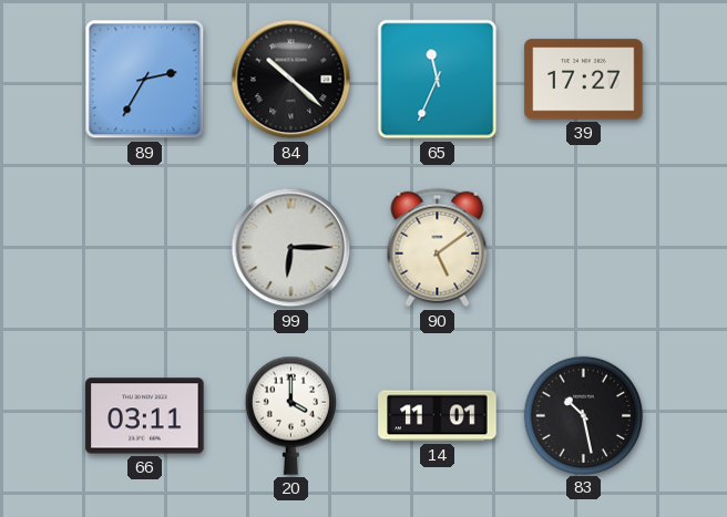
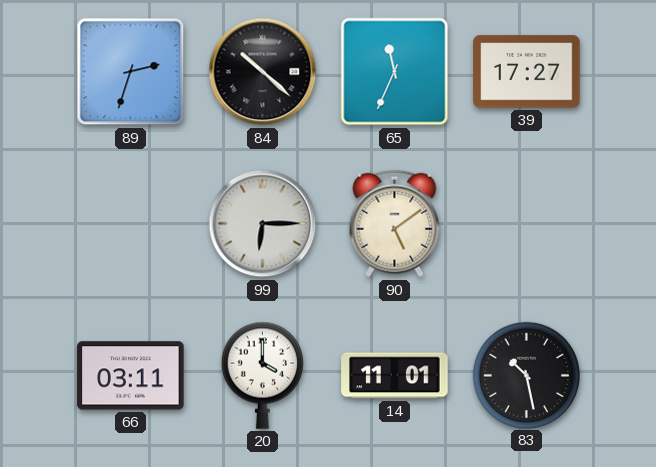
89: 2:35 -> 2:33
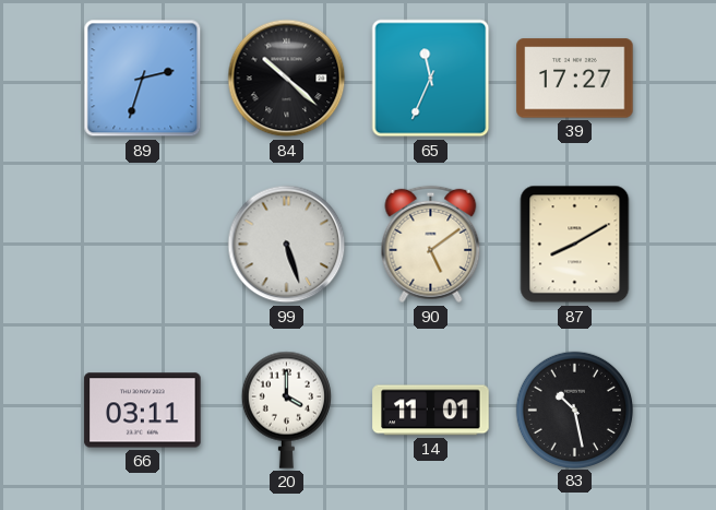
99: 6:15 -> 5:27
87: none -> 8:10
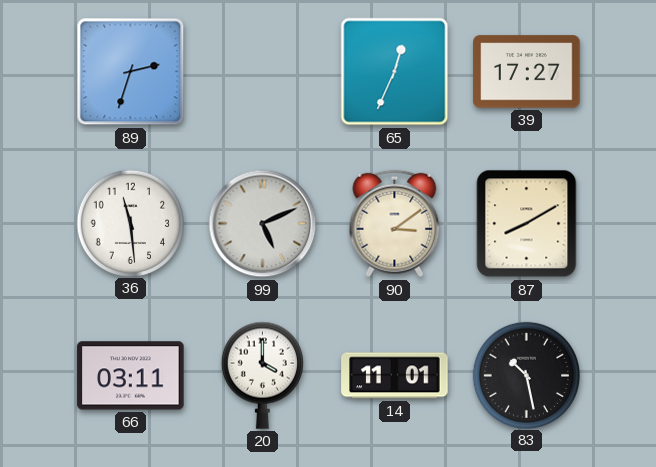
84: 10:22 -> none
65: 11:34 -> 12:34
36: none -> 11:29
99: 5:27 -> 5:11
90: 5:09 -> 3:09
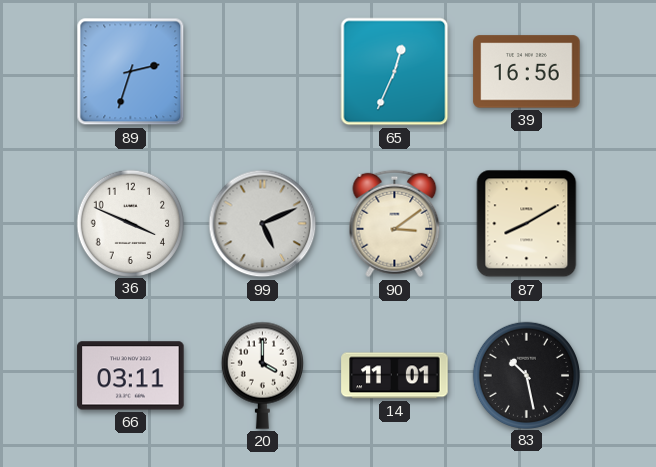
39: 17:27 -> 16:56
36: 11:29 -> 3:49
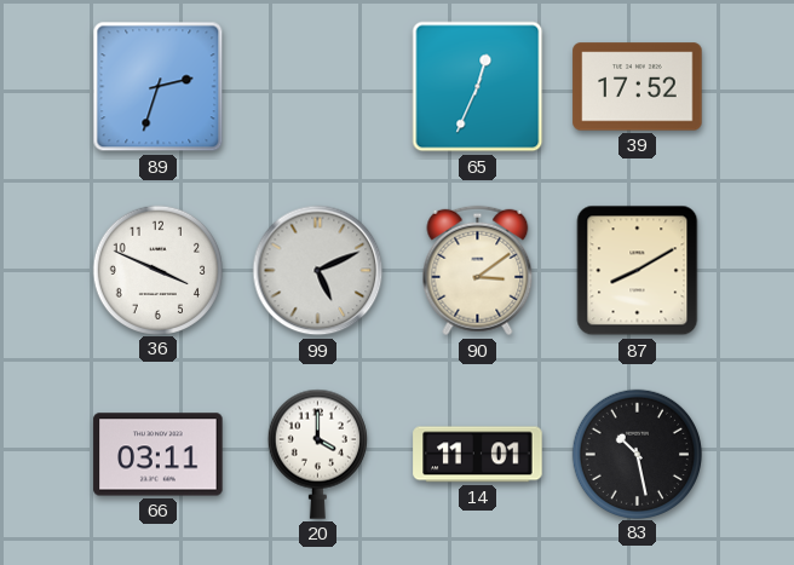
39: 16:56 -> 17:52
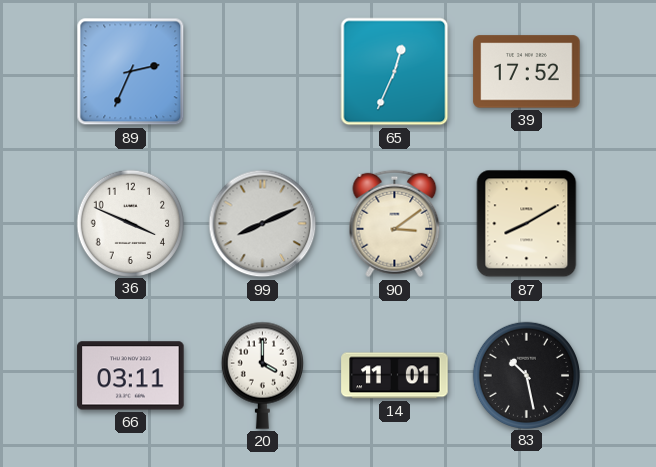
89: 2:33 -> 2:34
99: 5:11 -> 8:11
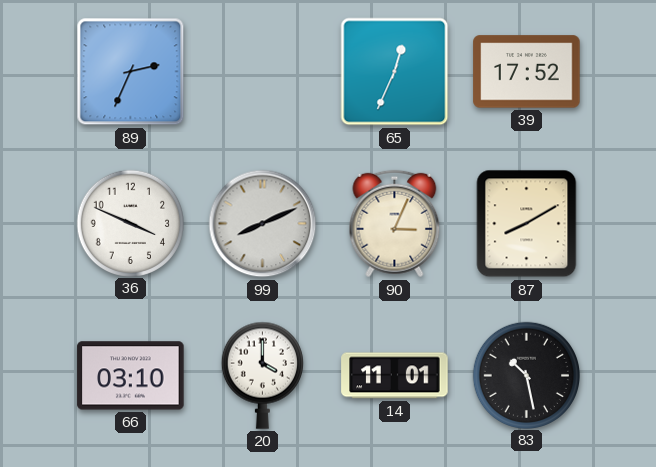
90: 3:09 -> 3:04
66: 03:11 -> 03:10
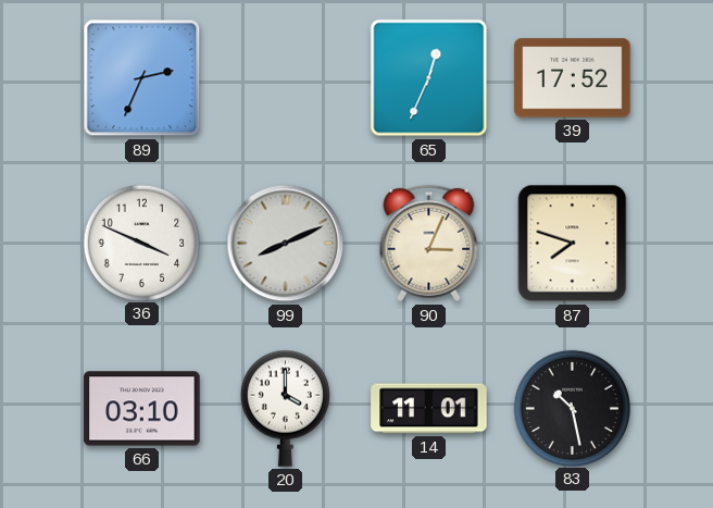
87: 8:10 -> 7:48
